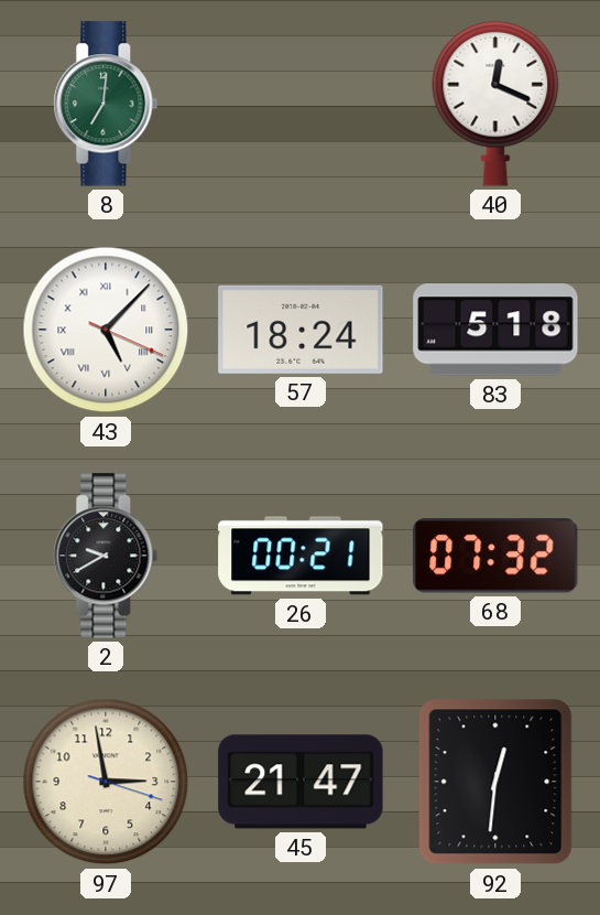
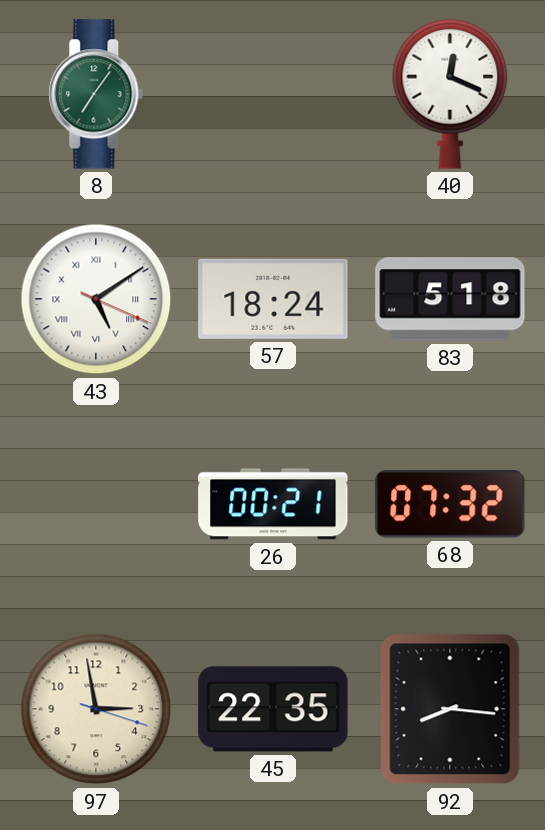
8: 7:01 -> 7:06
43: 5:07 -> 5:09
2: 9:40 -> none
45: 21:47 -> 22:35
92: 12:31 -> 8:16
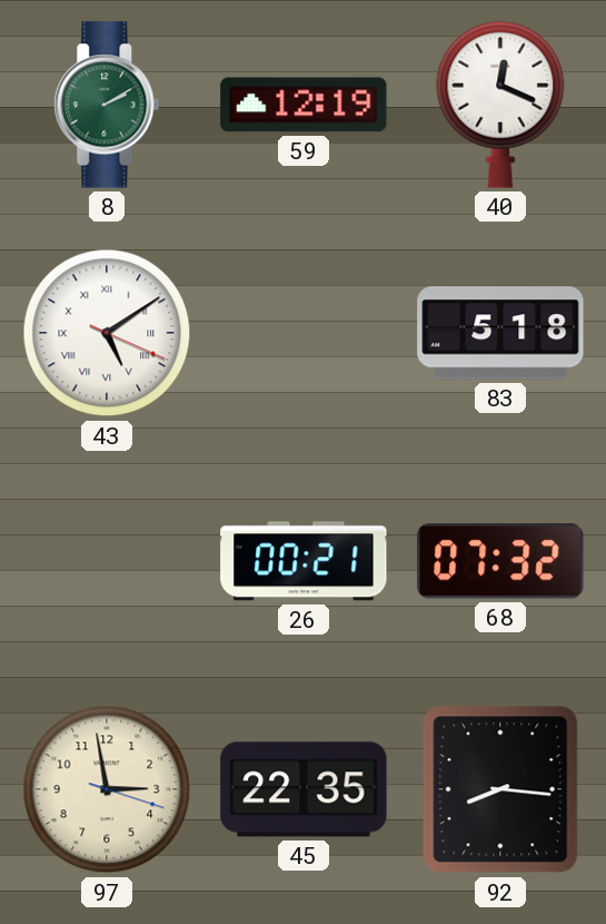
8: 7:06 -> 2:10
59: none -> 12:19
57: 18:24 -> none
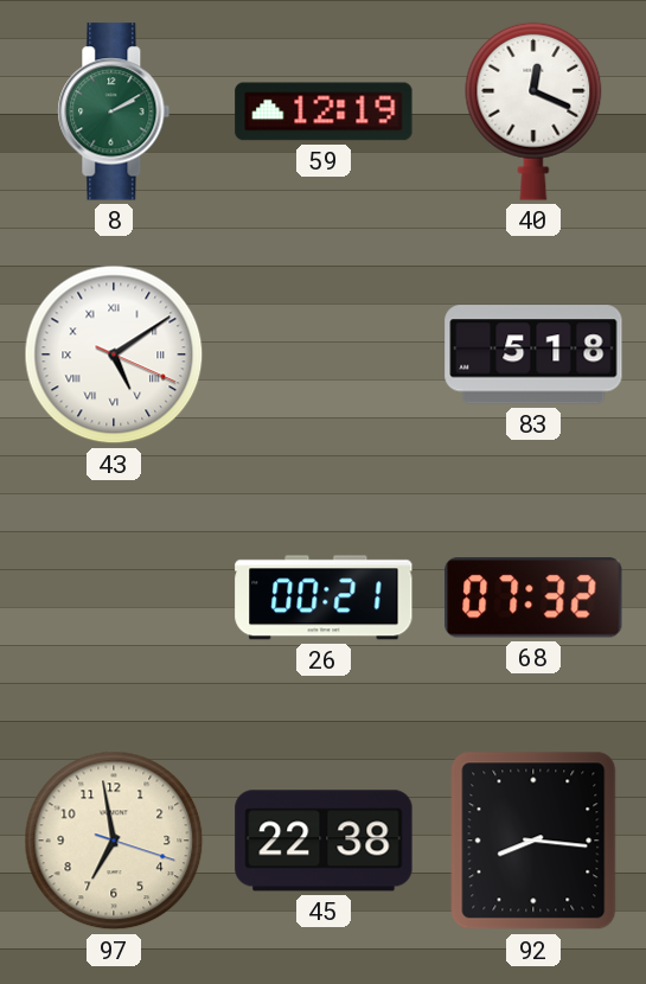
97: 2:58 -> 6:58
45: 22:35 -> 22:38
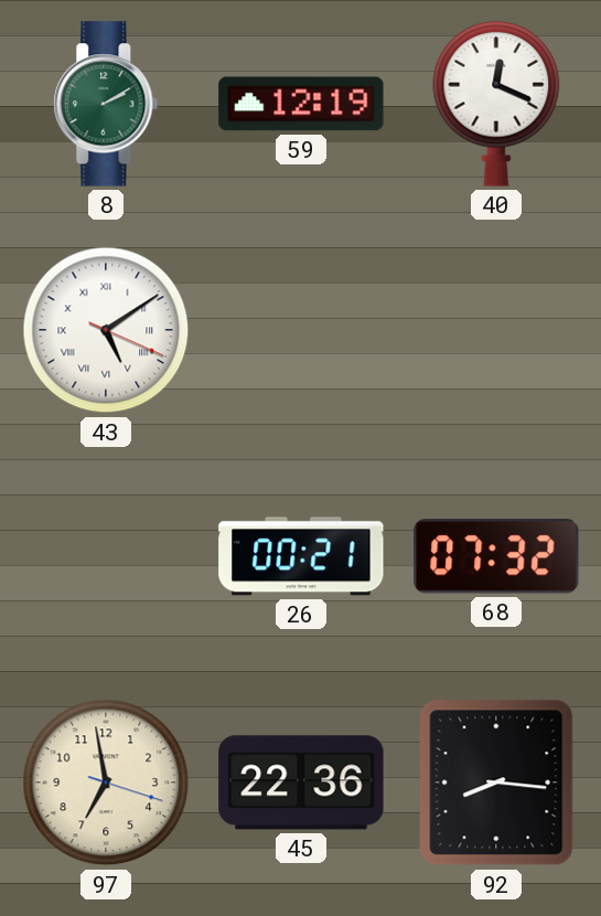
83: 5:18 -> none
45: 22:38 -> 22:36
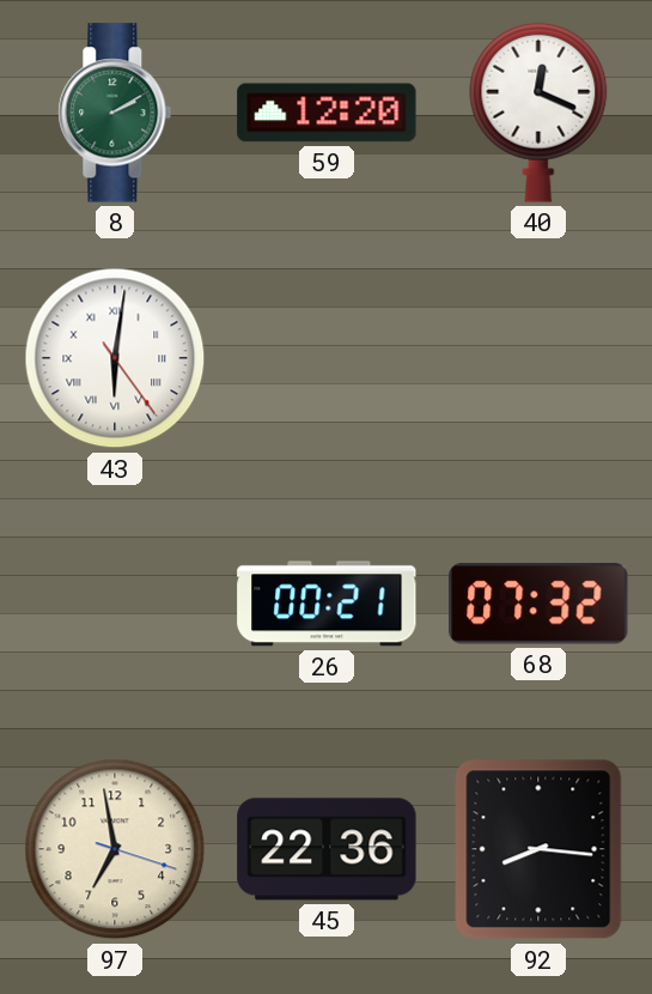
59: 12:19 -> 12:20
43: 5:09 -> 6:01
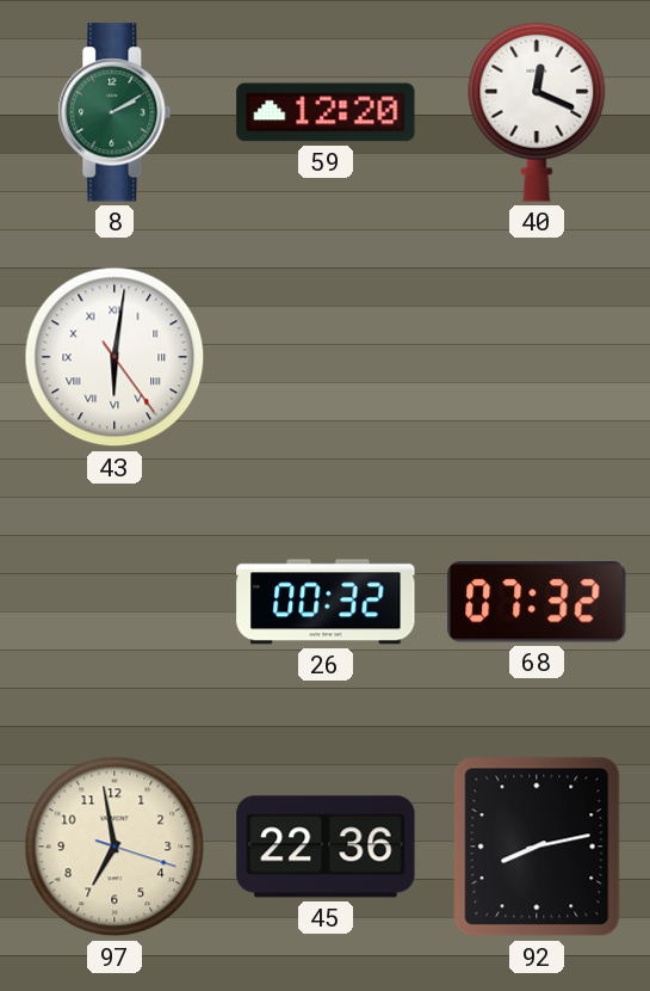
26: 00:21 -> 00:32
92: 8:16 -> 8:13
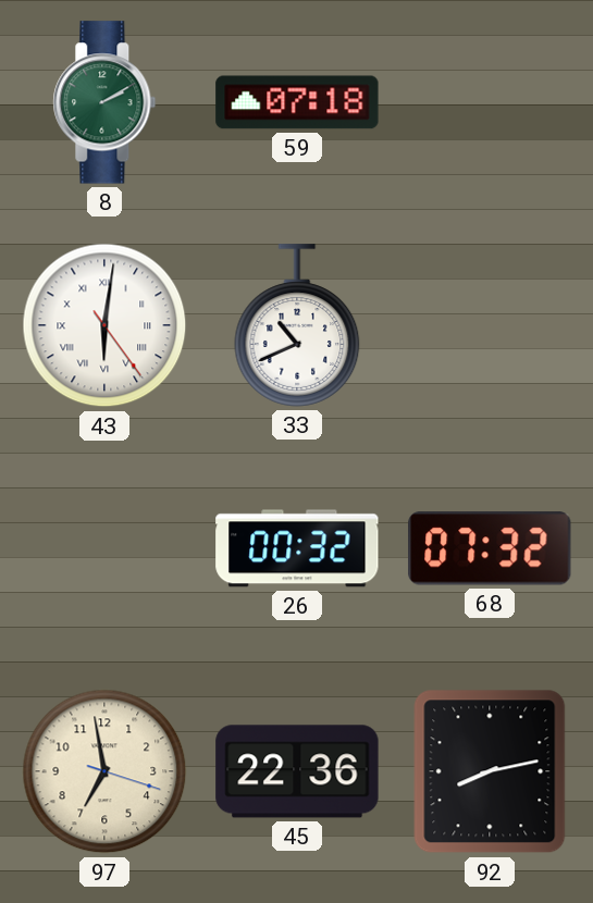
59: 12:20 -> 07:18
40: 12:19 -> none
33: none -> 10:41
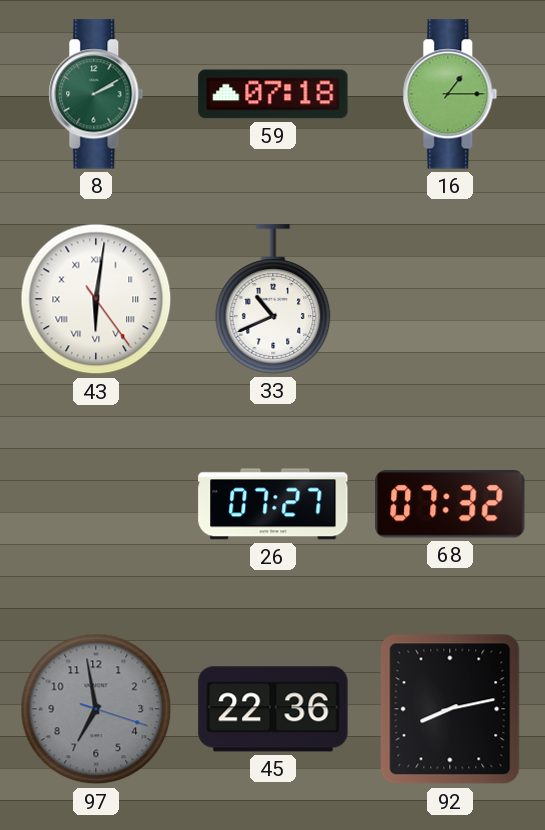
16: none -> 1:15
26: 00:32 -> 07:27
97 dial: cream -> grey
